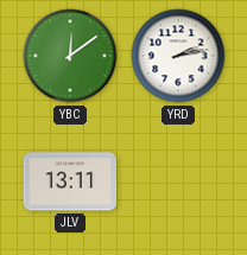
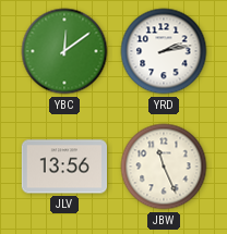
JLV: 13:11 -> 13:56
JBW: none -> 11:26
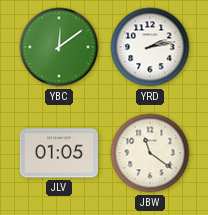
JLV: 13:56 -> 01:05
JBW: 11:26 -> 11:21
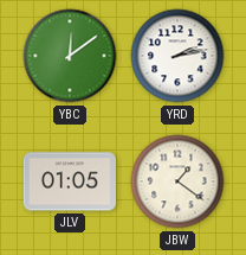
JBW: 11:21 -> 1:21
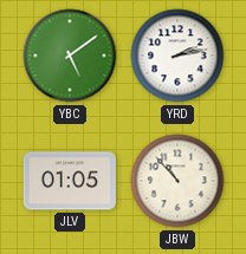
YBC: 12:09 -> 5:09
JBW: 1:21 -> 10:53
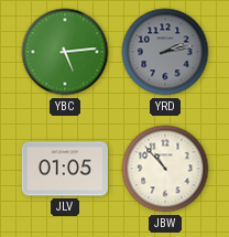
YBC: 5:09 -> 5:14
YRD dial: white -> grey
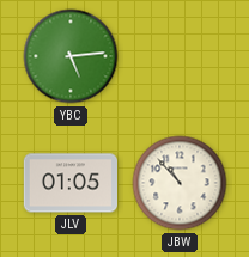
YRD: 2:13 -> none
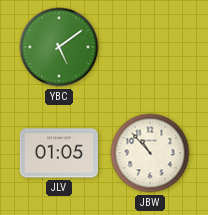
YBC: 5:14 -> 5:09
